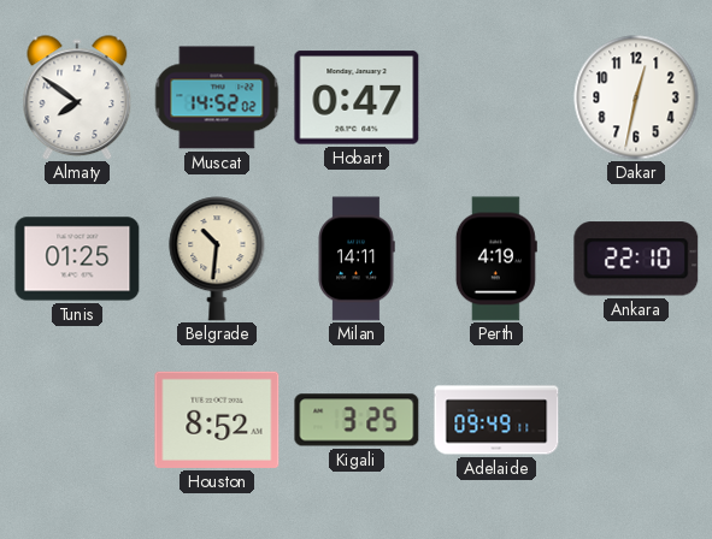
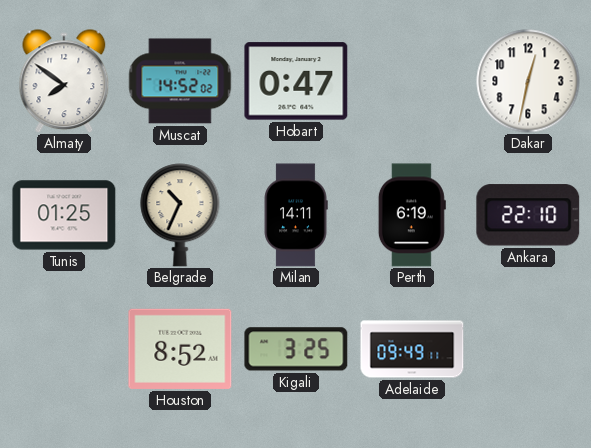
Belgrade: 10:31 -> 10:34
Perth: 4:19 -> 6:19
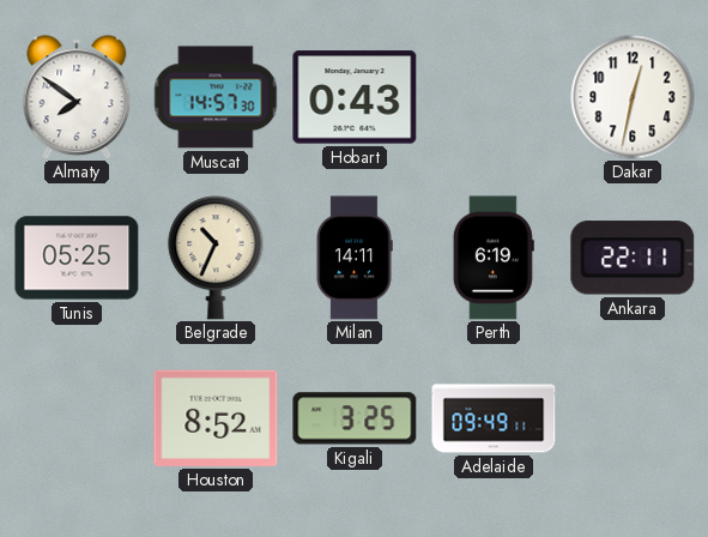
Muscat: 14:52 -> 14:57
Hobart: 0:47 -> 0:43
Tunis: 01:25 -> 05:25
Ankara: 22:10 -> 22:11
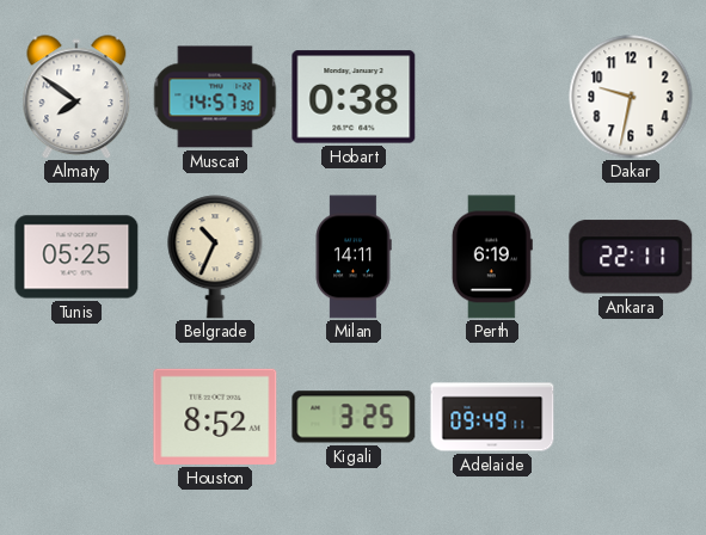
Hobart: 0:43 -> 0:38
Dakar: 12:32 -> 9:32
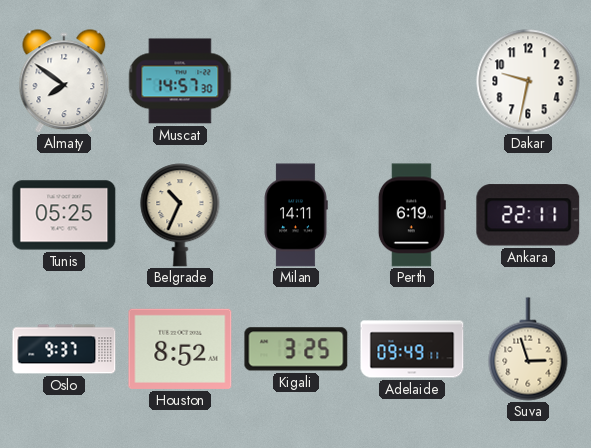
Hobart: 0:38 -> none
Oslo: none -> 9:37
Suva: none -> 2:57
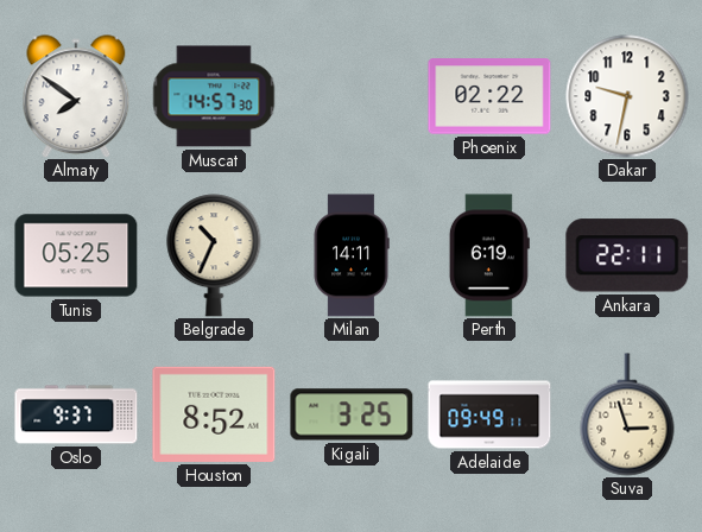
Phoenix: none -> 02:22
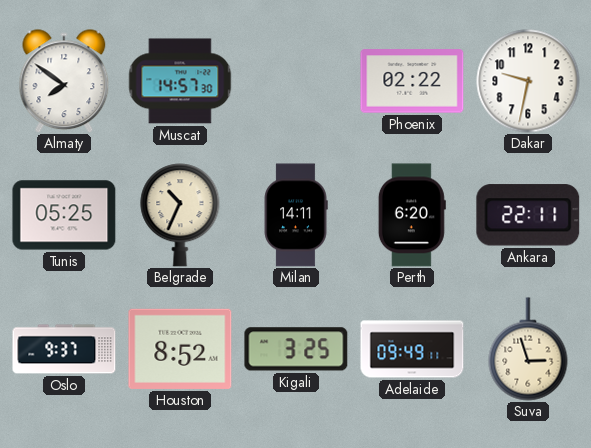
Perth: 6:19 -> 6:20
